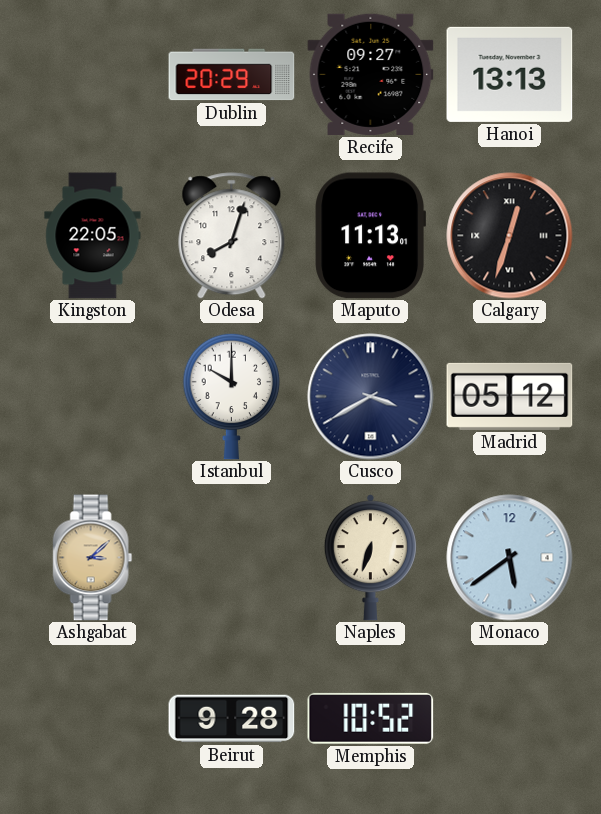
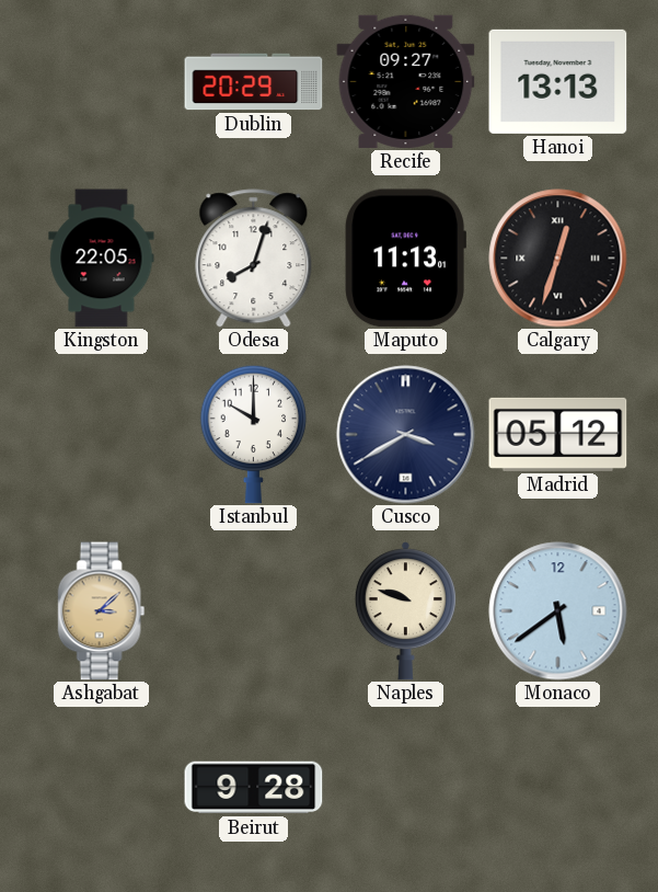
Naples: 6:33 -> 9:48
Memphis: 10:52 -> none
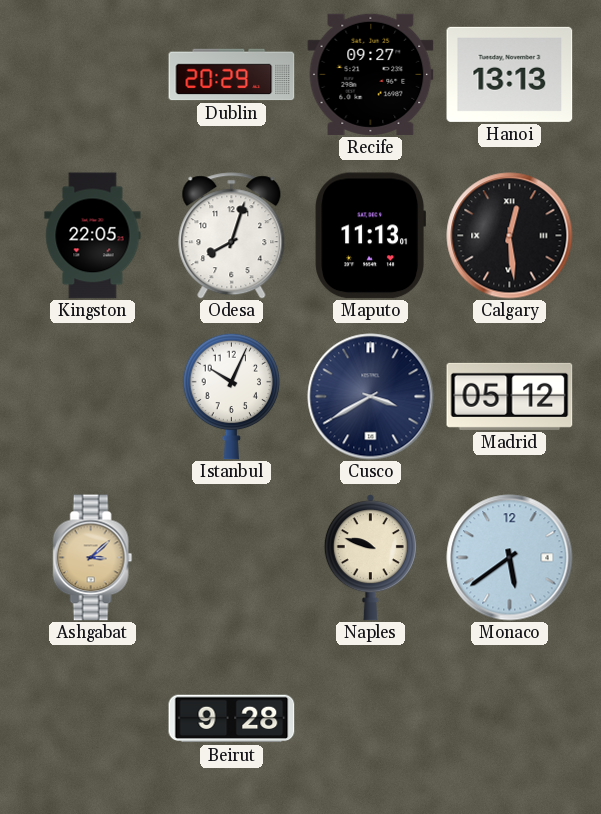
Calgary: 12:33 -> 12:29
Istanbul: 10:00 -> 10:04
